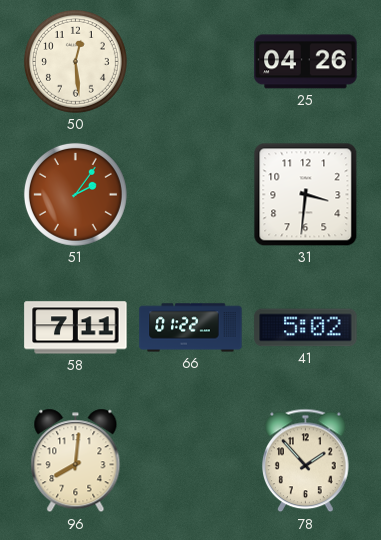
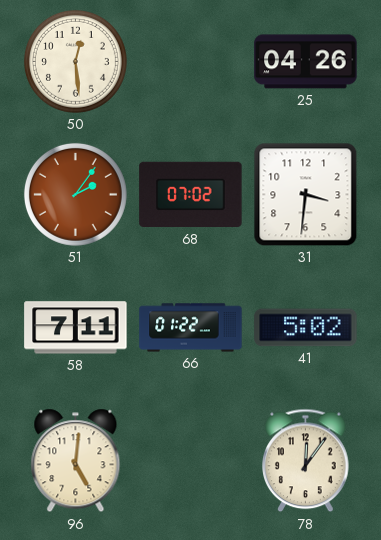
68: none -> 07:02
96: 8:01 -> 5:01
78: 1:53 -> 12:06
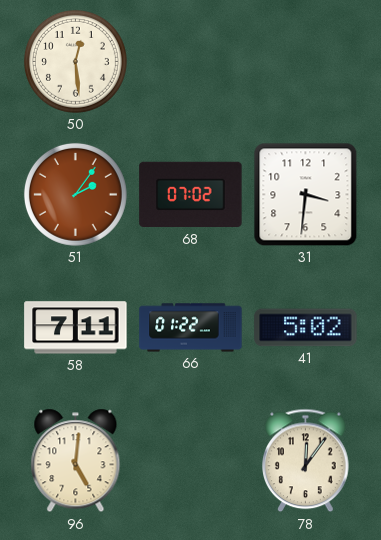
25: 04:26 -> none
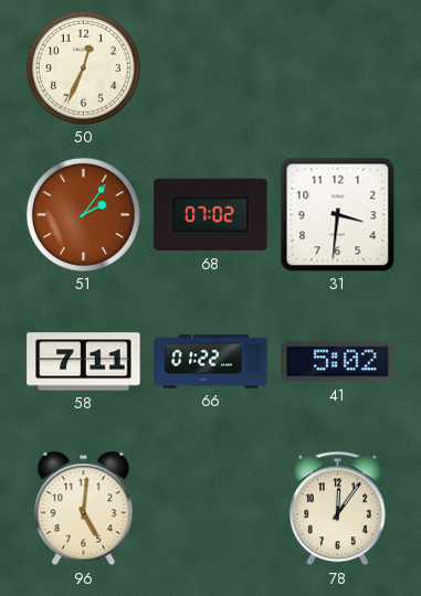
50: 12:29 -> 12:34
